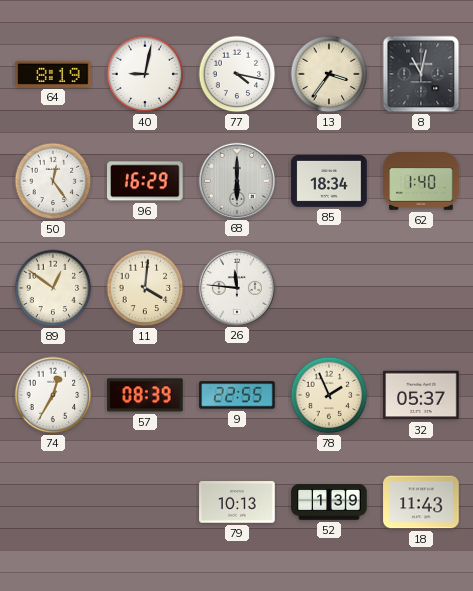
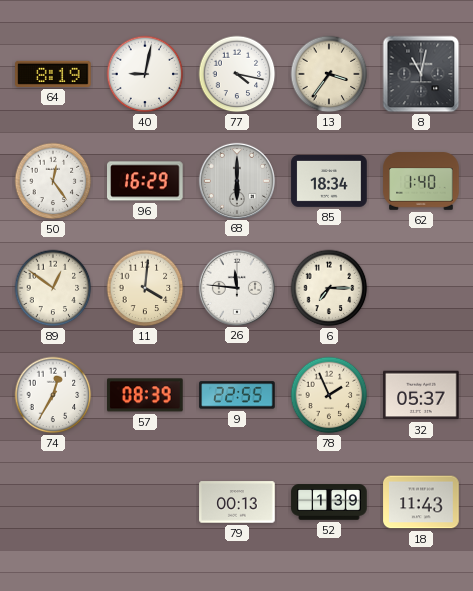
6: none -> 7:15
79: 10:13 -> 00:13
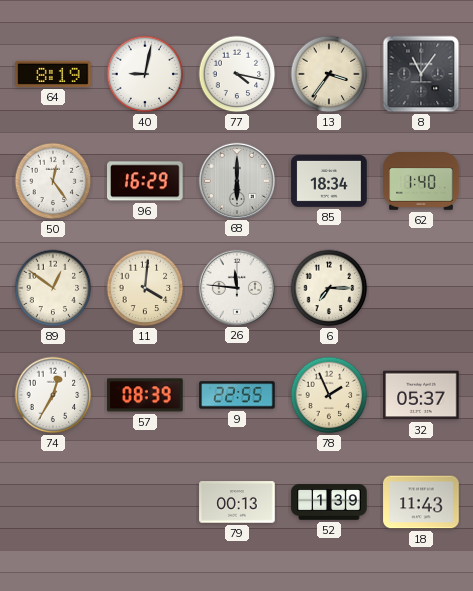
8: 11:02 -> 11:06
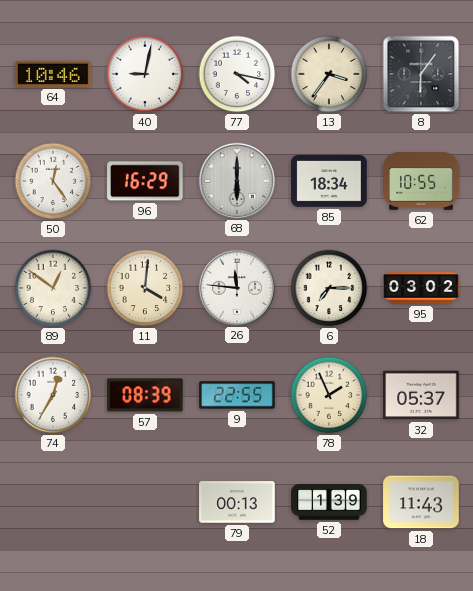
64: 8:19 -> 10:46
8: 11:06 -> 6:06
62: 1:40 -> 10:55
95: none -> 03:02
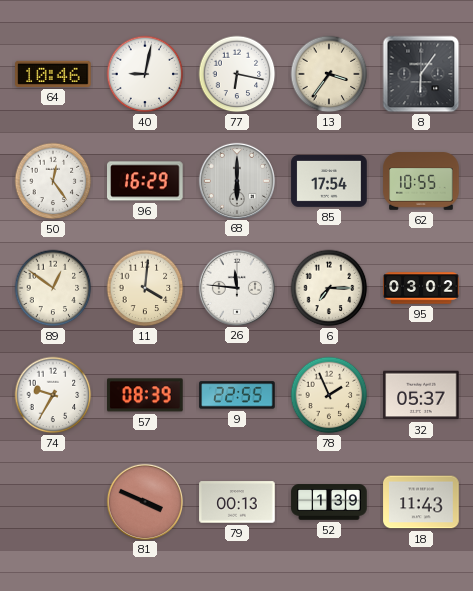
77: 4:17 -> 6:17
85: 18:34 -> 17:54
74: 12:35 -> 9:35
81: none -> 3:49
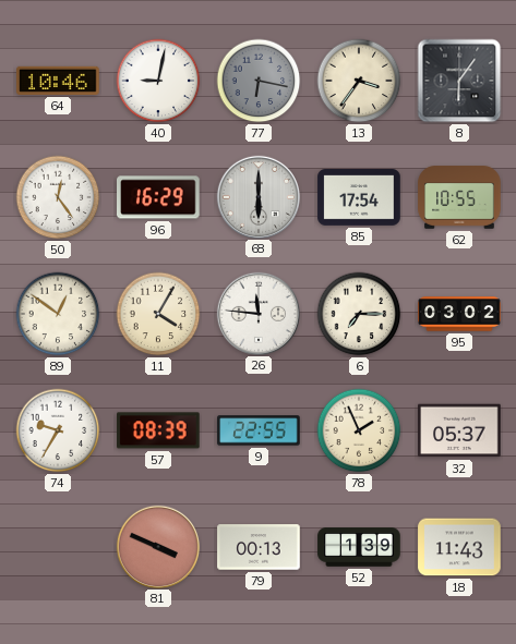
77 dial: white -> grey
11: 4:01 -> 4:05
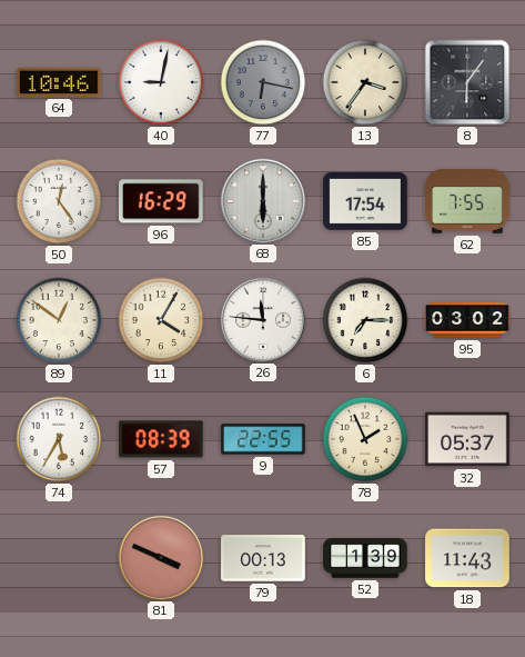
62: 10:55 -> 7:55
74: 9:35 -> 5:35
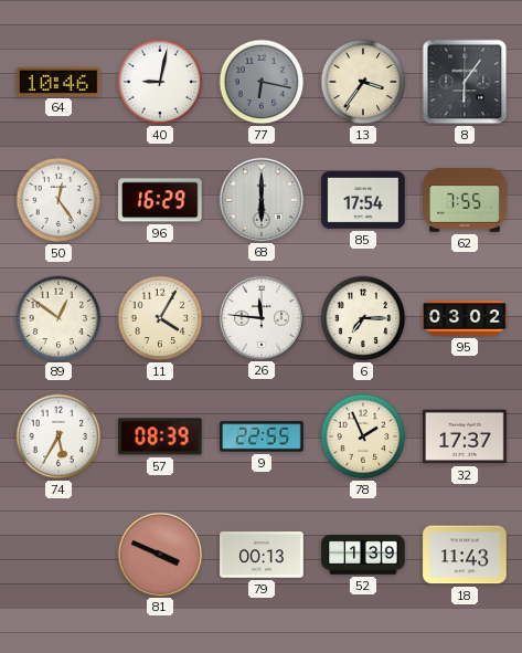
32: 05:37 -> 17:37
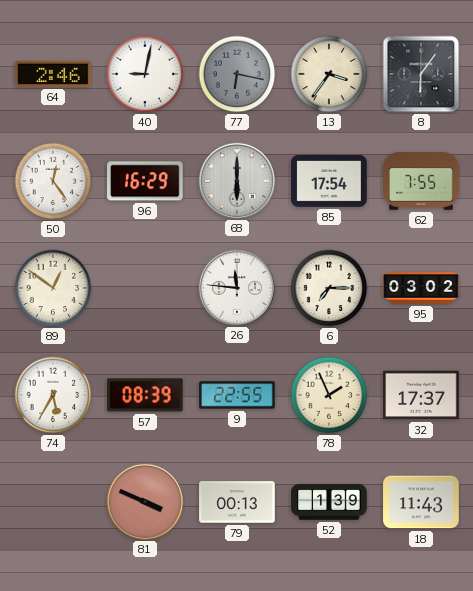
64: 10:46 -> 2:46
11: 4:05 -> none
